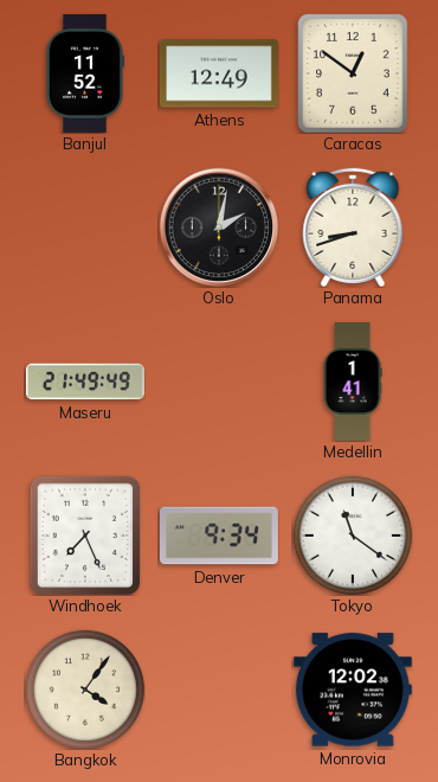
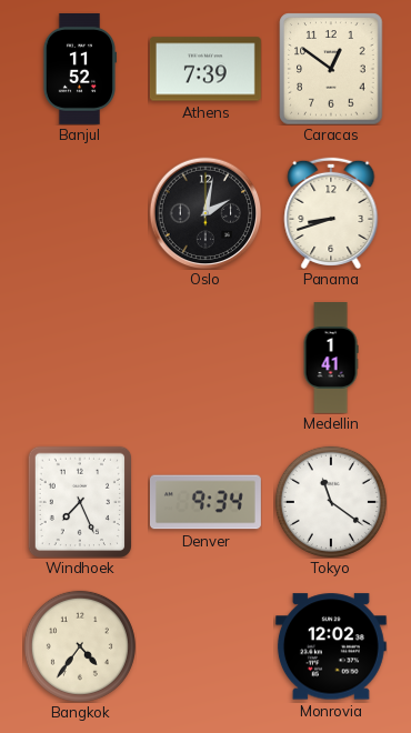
Athens: 12:49 -> 7:39
Maseru: 21:49 -> none
Bangkok: 4:06 -> 4:36
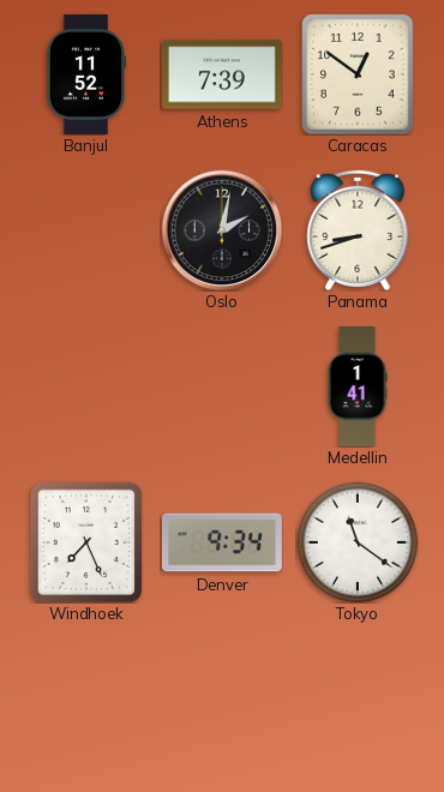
Bangkok: 4:36 -> none
Monrovia: 12:02 -> none
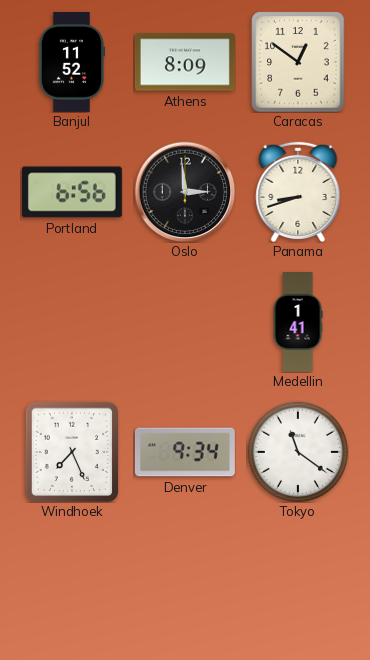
Athens: 7:39 -> 8:09
Portland: none -> 6:56
Oslo: 2:02 -> 2:59
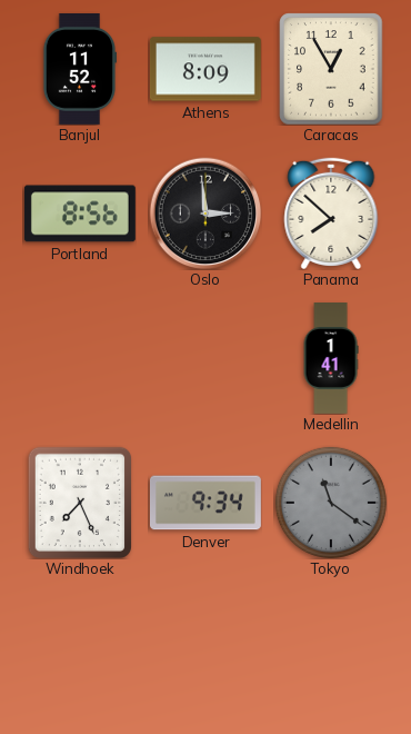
Caracas: 12:51 -> 12:55
Portland: 6:56 -> 8:56
Panama: 8:42 -> 7:52
Tokyo dial: white -> grey
